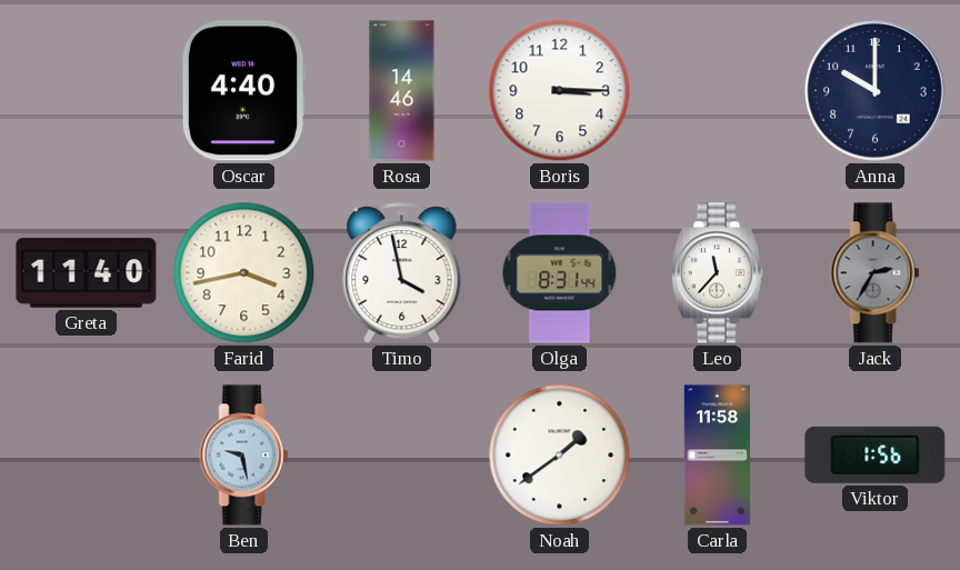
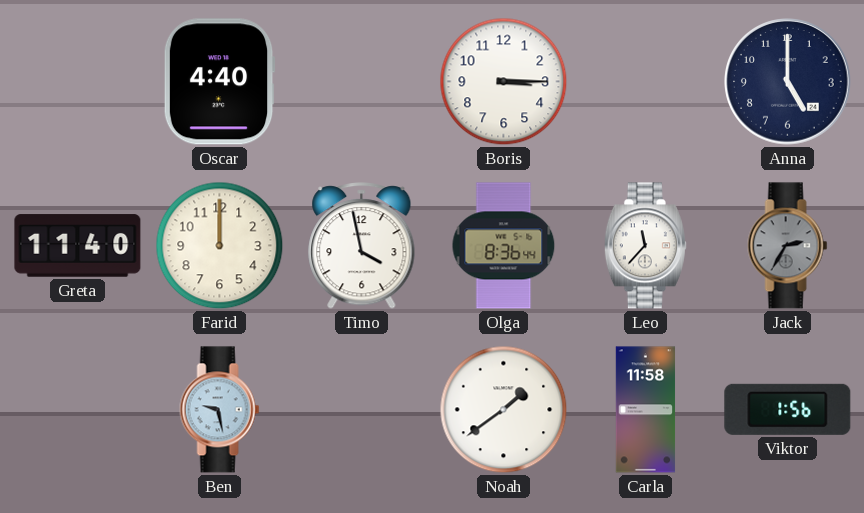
Rosa: 14:46 -> none
Anna: 10:00 -> 5:00
Farid: 3:43 -> 12:00
Olga: 8:31 -> 8:36
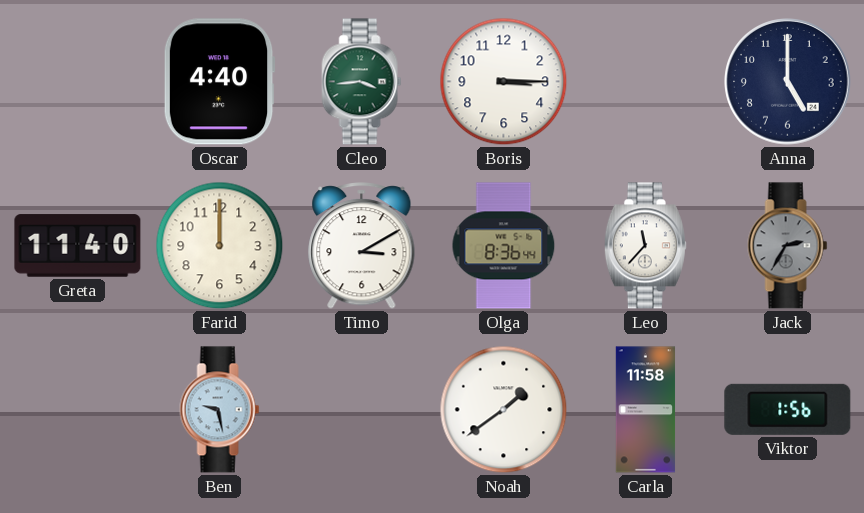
Cleo: none -> 3:44
Timo: 3:58 -> 3:10
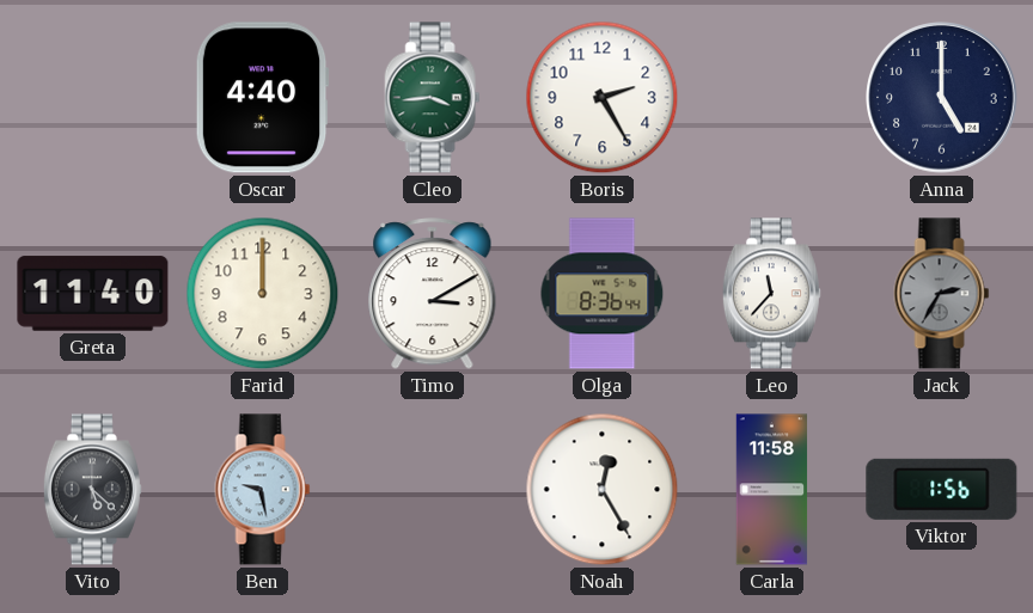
Boris: 3:15 -> 2:25
Vito: none -> 5:22
Noah: 1:39 -> 12:25
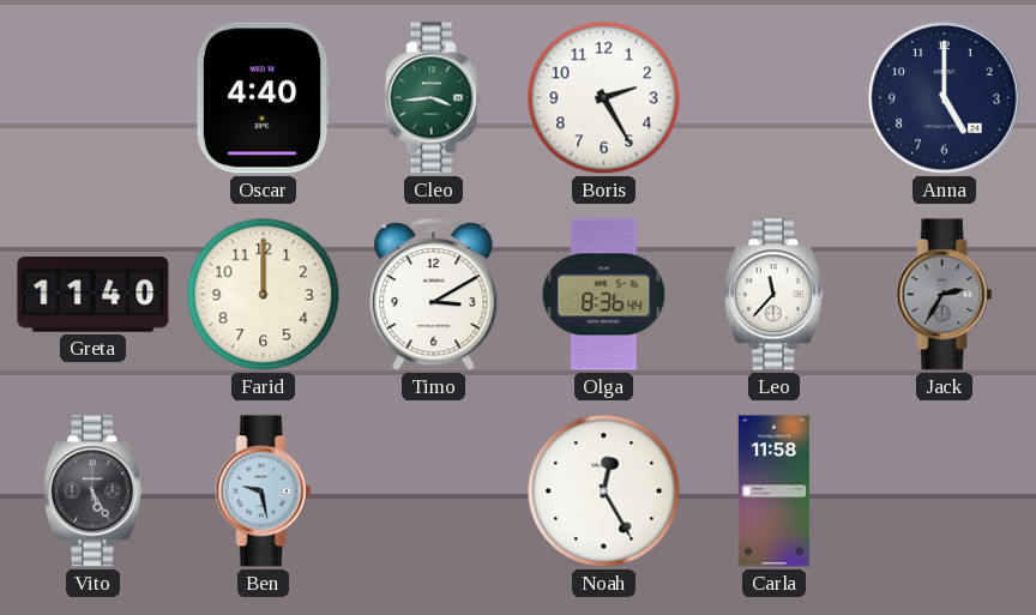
Vito: 5:22 -> 5:25
Viktor: 1:56 -> none
